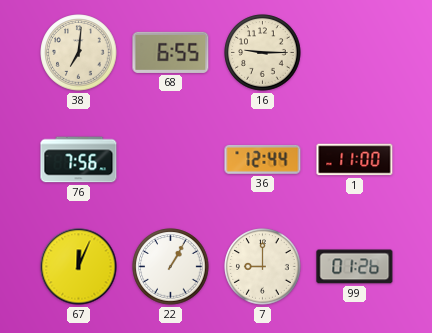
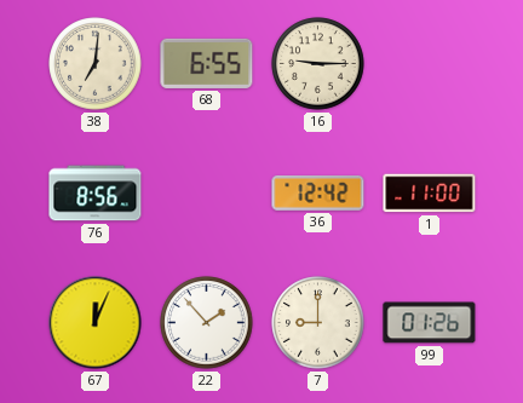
76: 7:56 -> 8:56
36: 12:44 -> 12:42
22: 1:05 -> 1:53
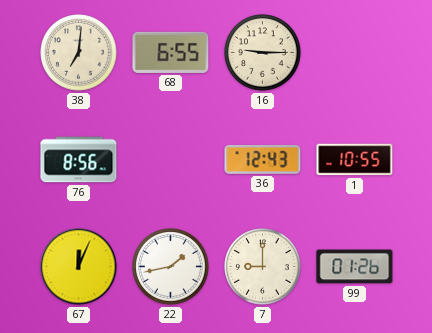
36: 12:42 -> 12:43
1: 11:00 -> 10:55
22: 1:53 -> 1:43
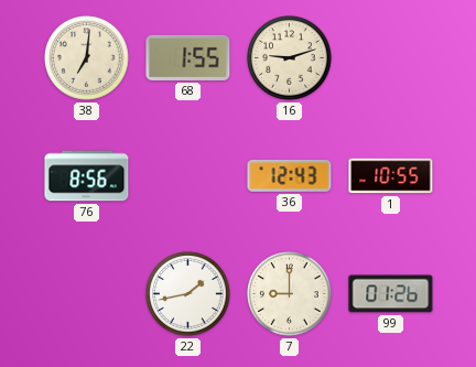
68: 6:55 -> 1:55
16: 9:15 -> 9:12
67: 12:04 -> none
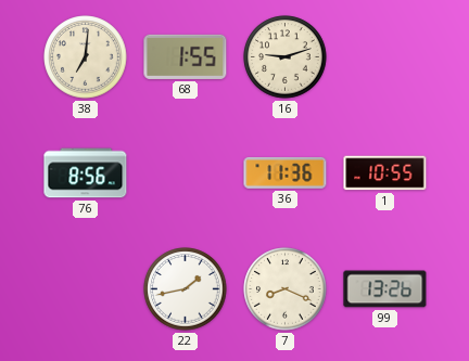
36: 12:43 -> 11:36
7: 9:00 -> 8:19
99: 01:26 -> 13:26
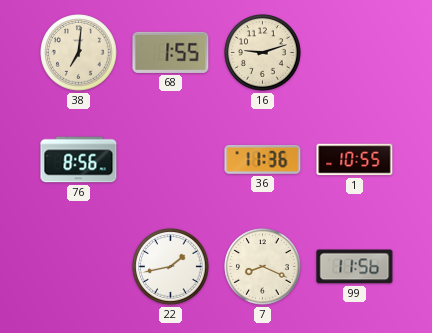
99: 13:26 -> 11:56
